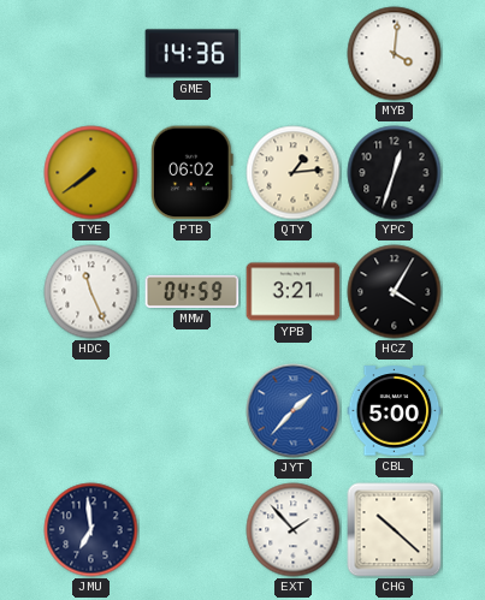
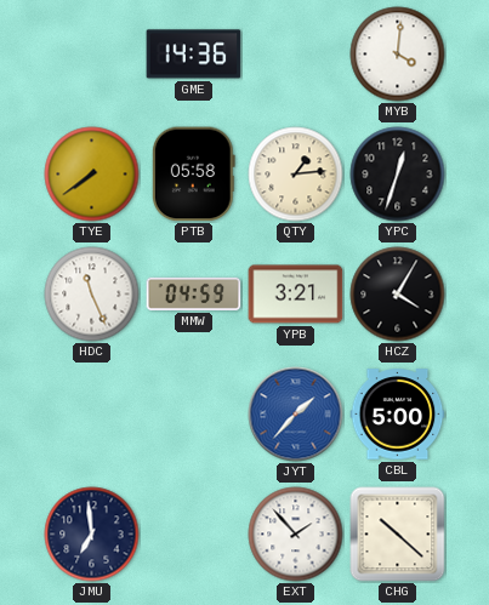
PTB: 06:02 -> 05:58
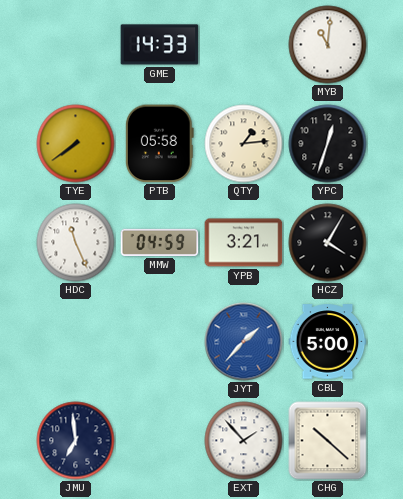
GME: 14:36 -> 14:33
MYB: 4:01 -> 11:01
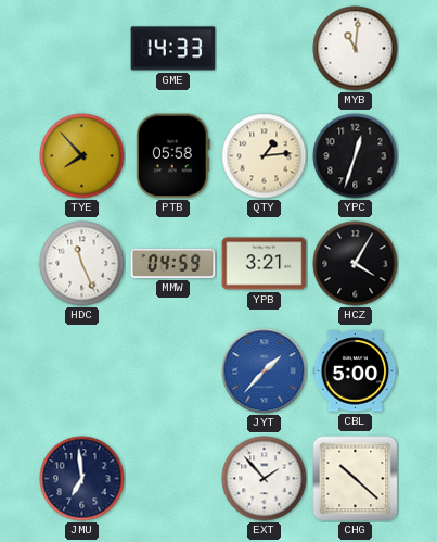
TYE: 7:39 -> 7:53
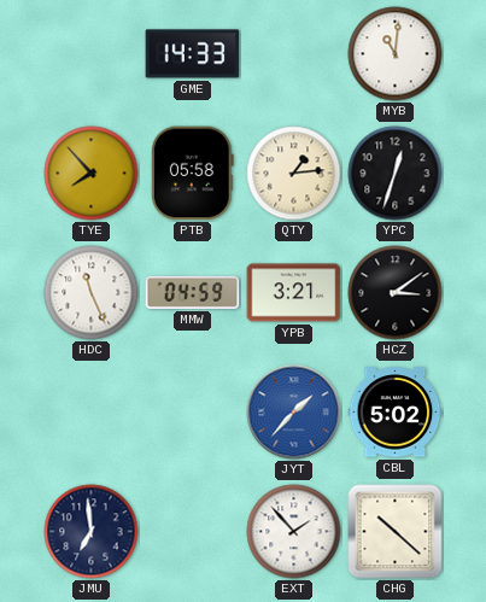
HCZ: 4:05 -> 3:09
CBL: 5:00 -> 5:02
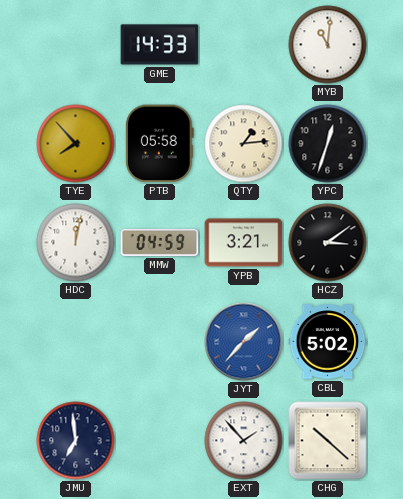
HDC: 11:26 -> 12:02
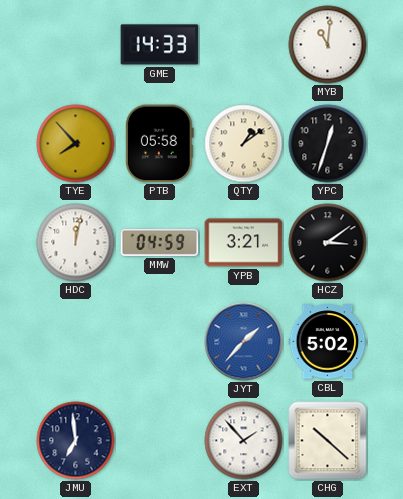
QTY: 1:14 -> 1:09
